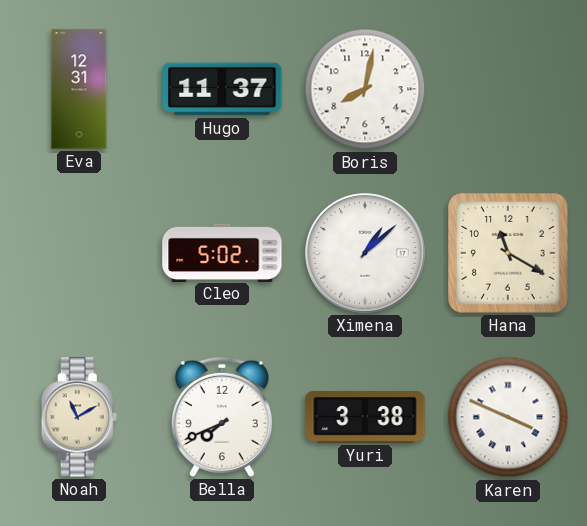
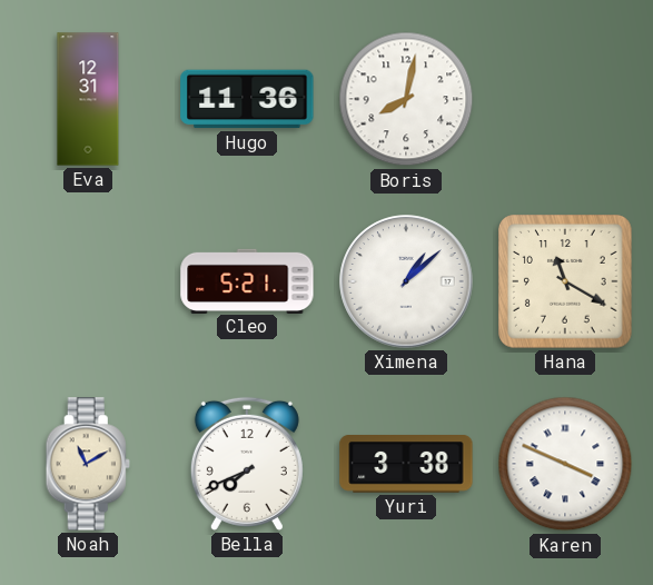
Hugo: 11:37 -> 11:36
Cleo: 5:02 -> 5:21
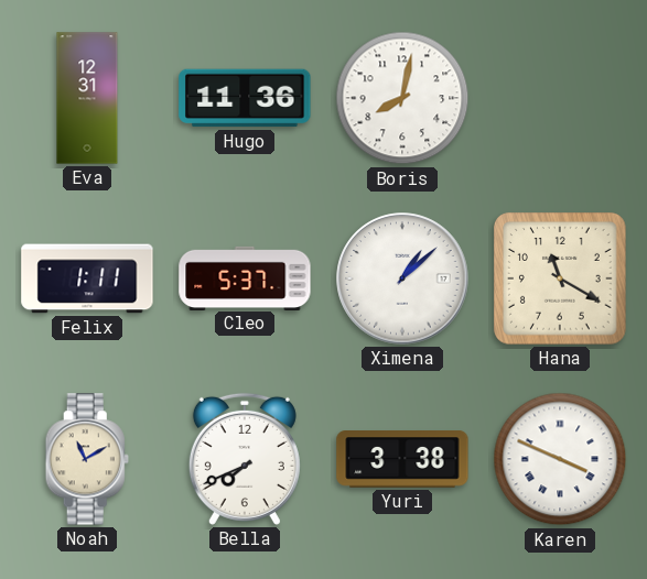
Felix: none -> 1:11
Cleo: 5:21 -> 5:37
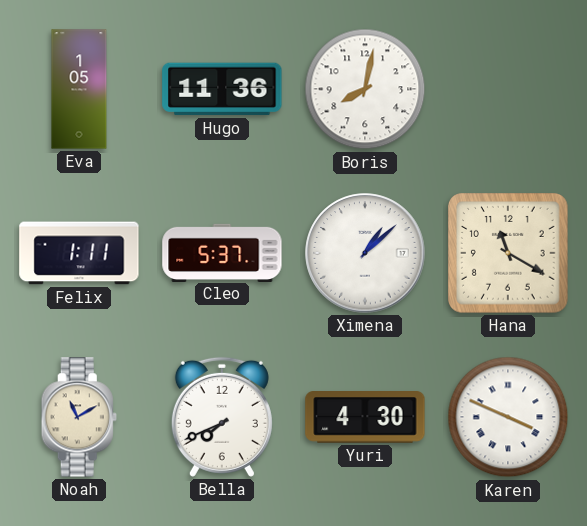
Eva: 12:31 -> 1:05
Yuri: 3:38 -> 4:30
